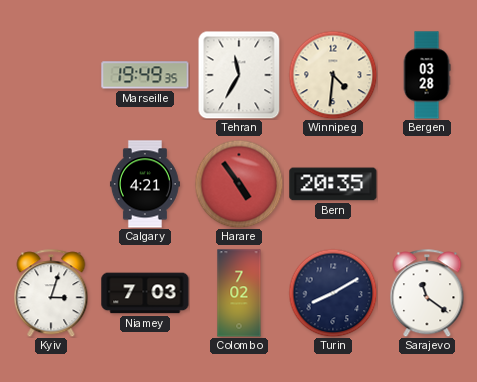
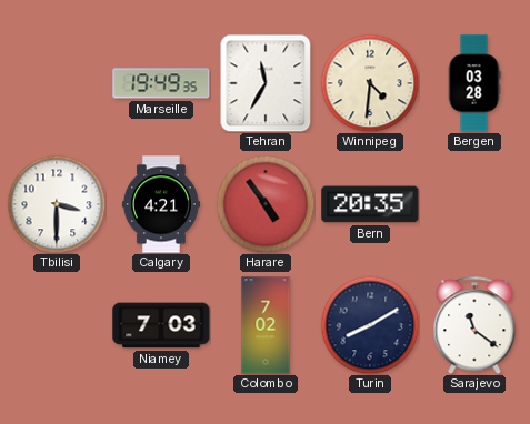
Tbilisi: none -> 3:30
Kyiv: 3:03 -> none
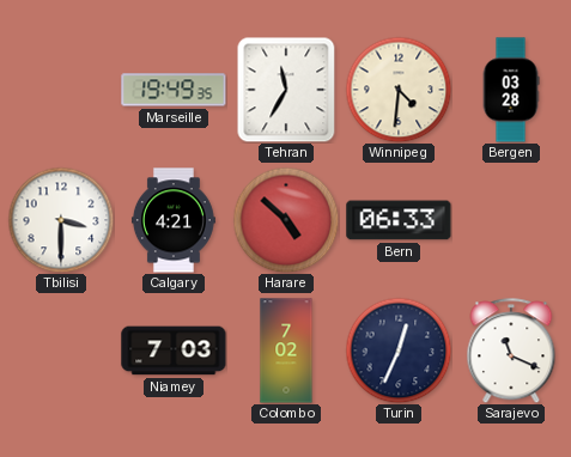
Harare: 4:54 -> 4:52
Bern: 20:35 -> 06:33
Turin: 8:10 -> 12:34
Sarajevo: 11:21 -> 11:19
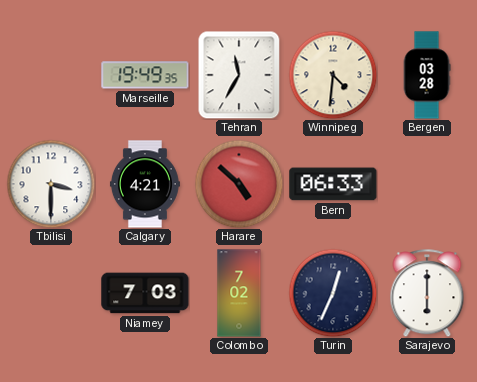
Sarajevo: 11:19 -> 6:00
